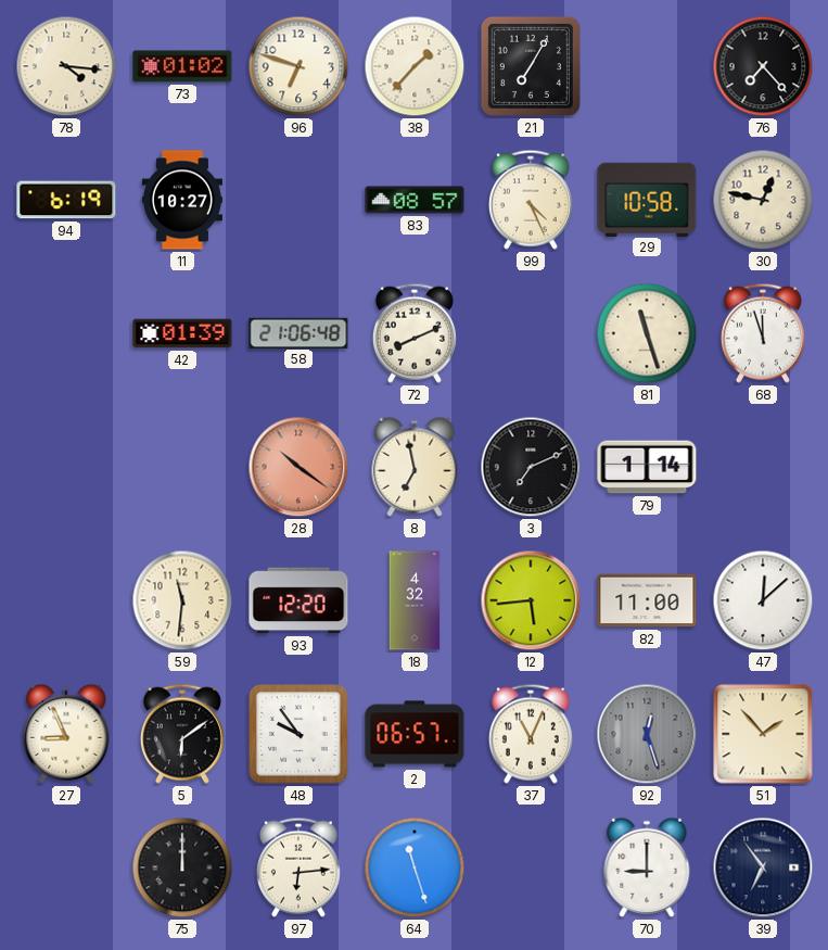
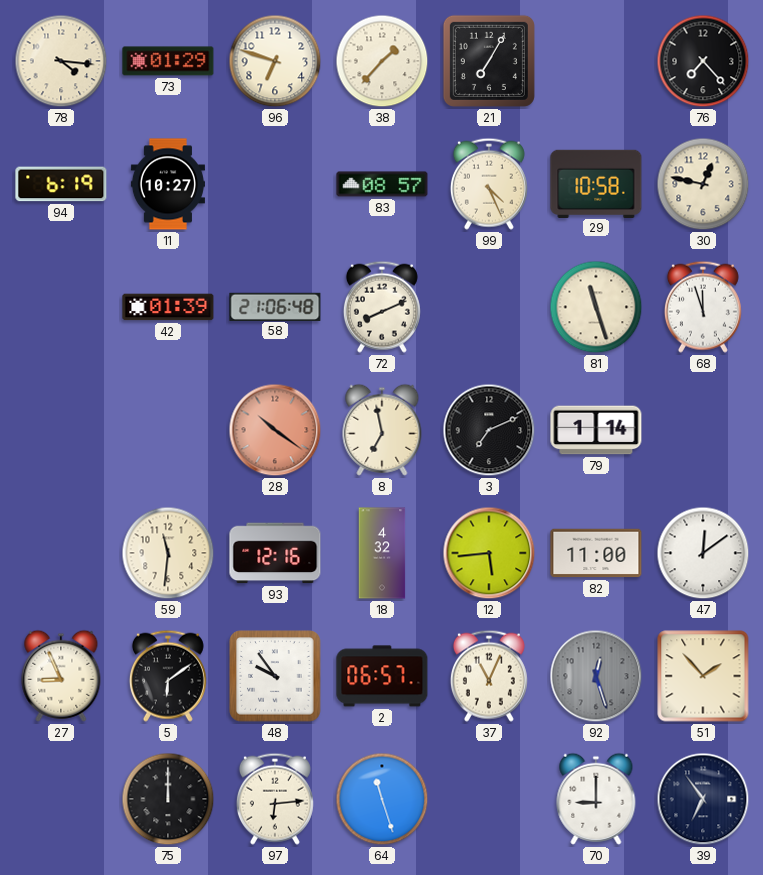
73: 01:02 -> 01:29
93: 12:20 -> 12:16
47: 12:08 -> 12:09
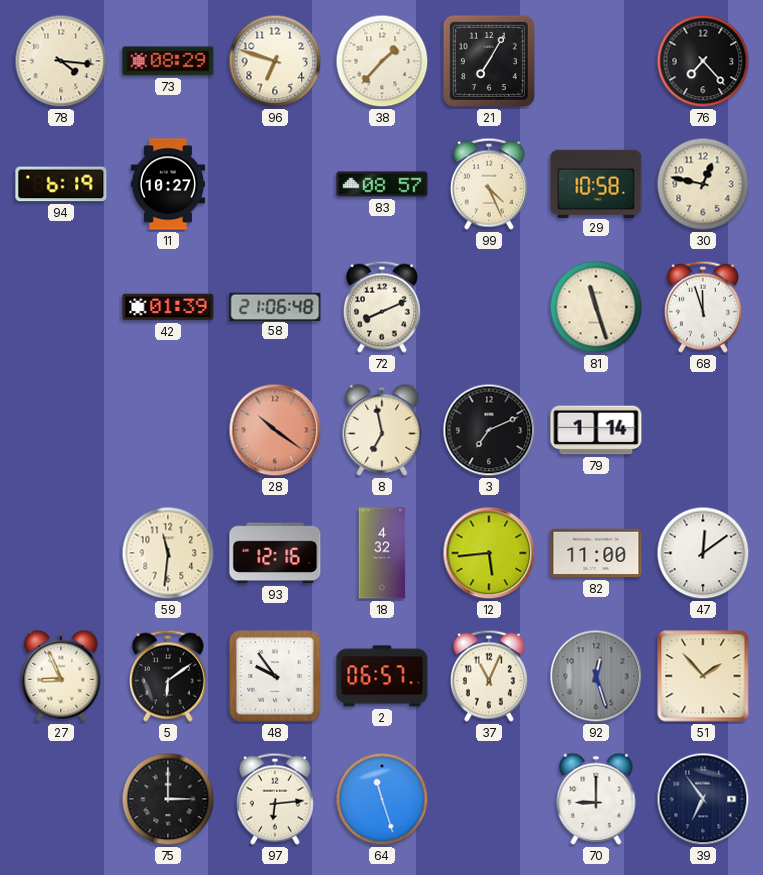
73: 01:29 -> 08:29
75: 12:00 -> 3:00
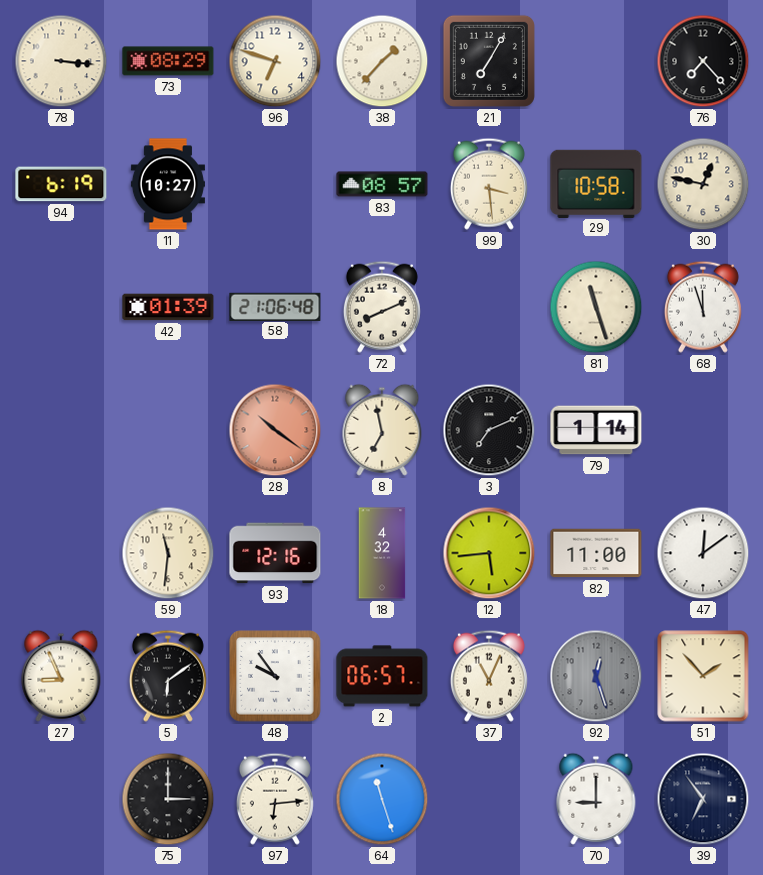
78: 4:16 -> 3:16
99: 4:26 -> 3:29
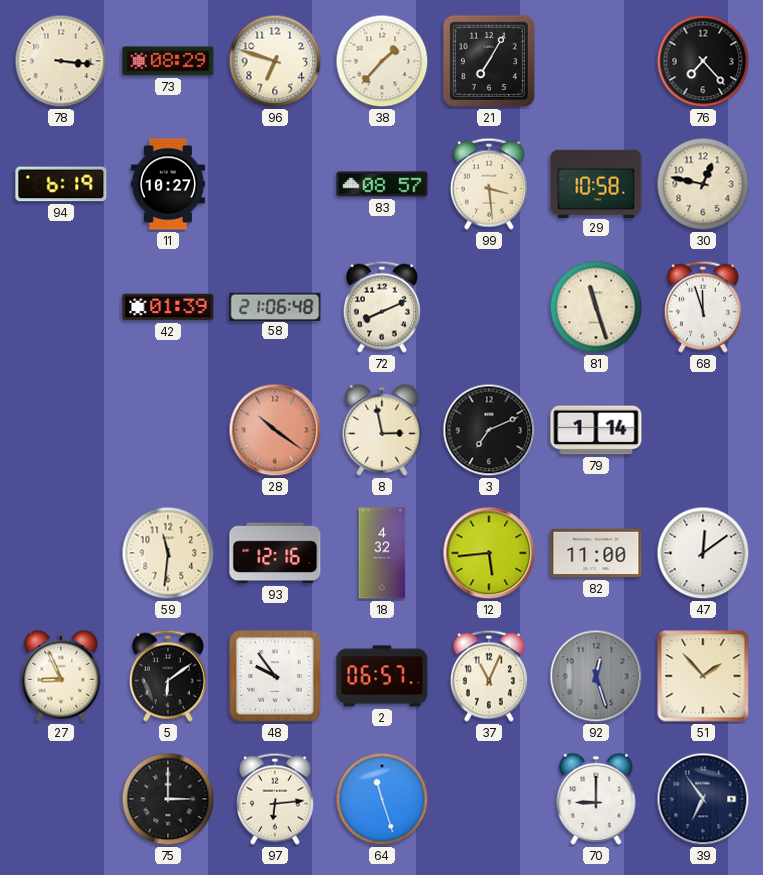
8: 6:58 -> 2:58
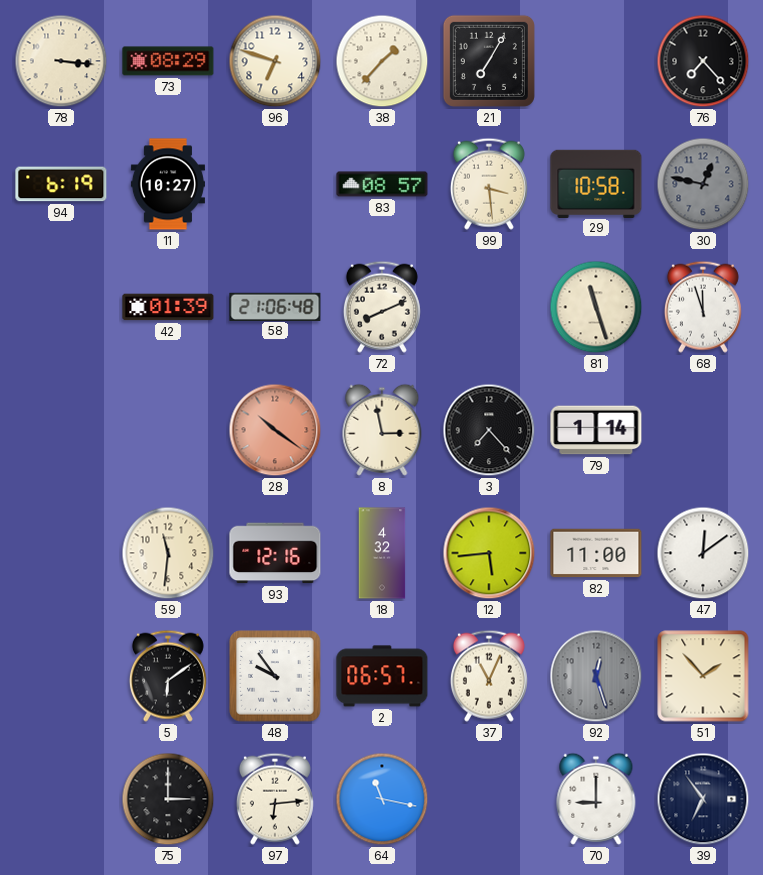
30 dial: cream -> grey
3: 7:11 -> 7:23
27: 8:56 -> none
64: 11:27 -> 11:17
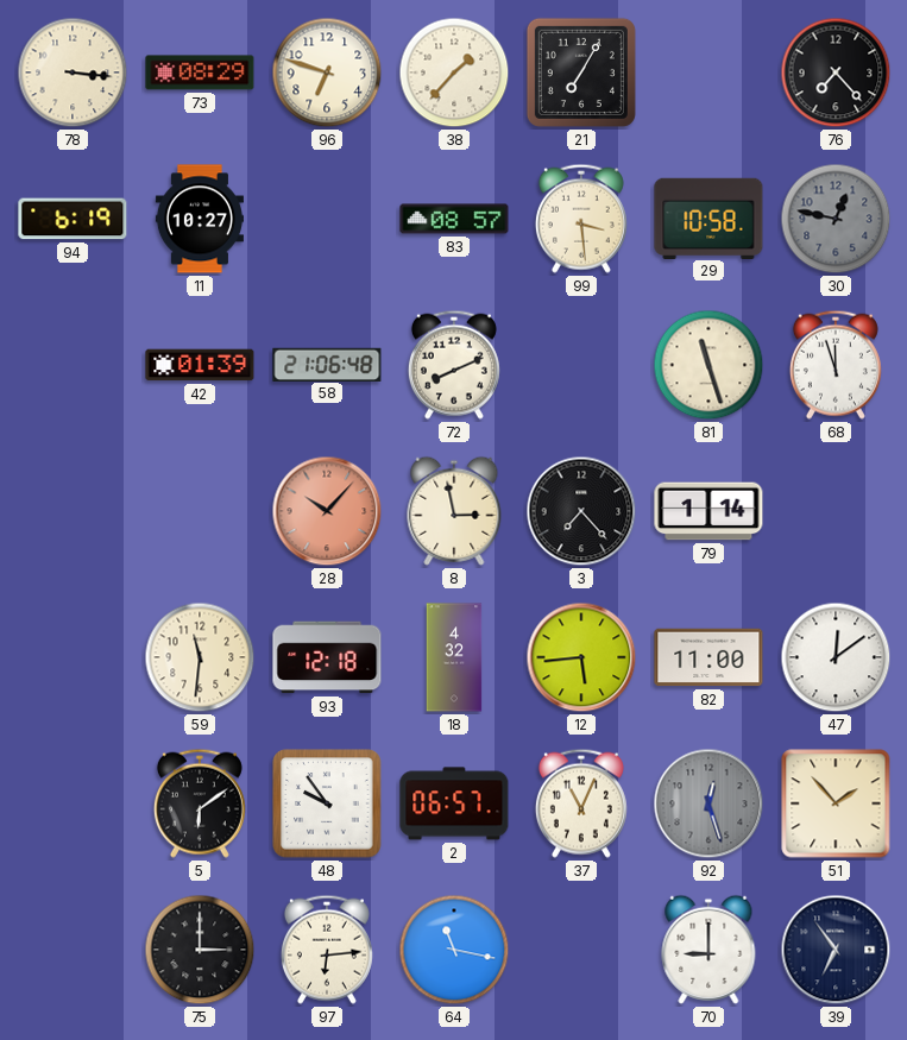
28: 10:21 -> 10:07
93: 12:16 -> 12:18
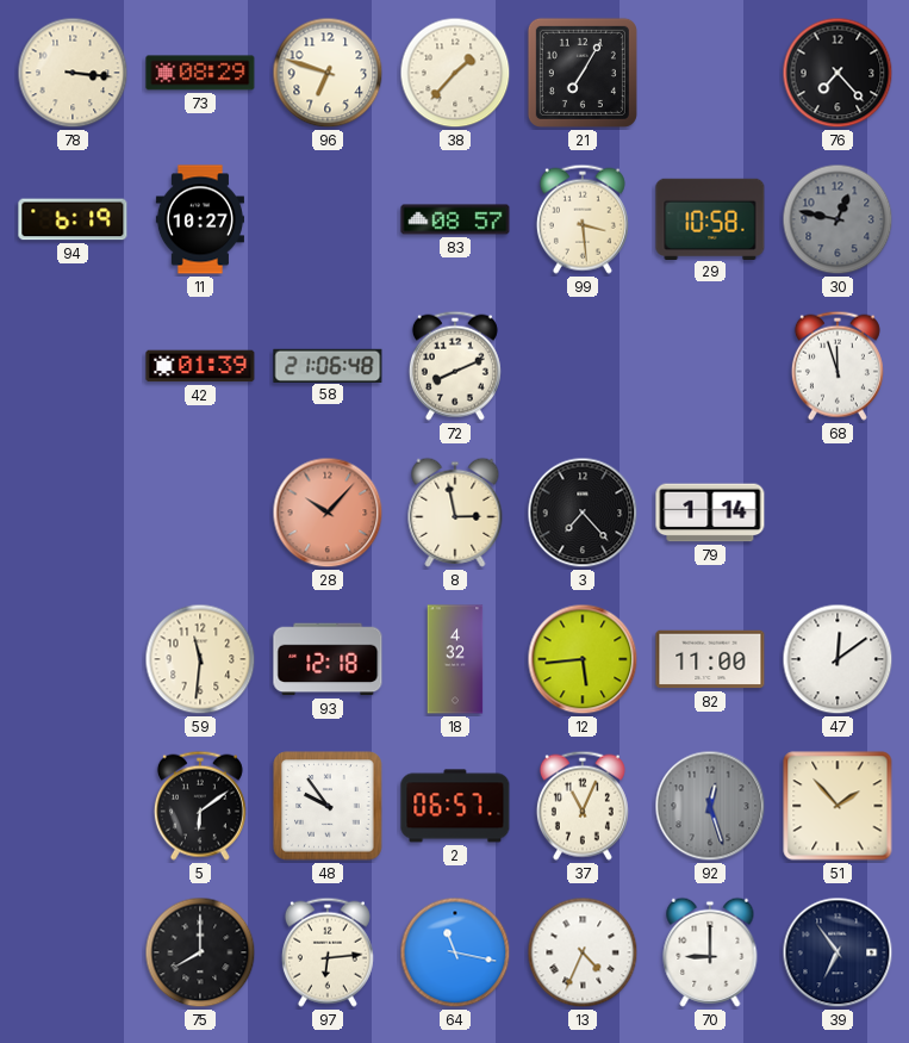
81: 11:27 -> none
75: 3:00 -> 8:00
13: none -> 4:34
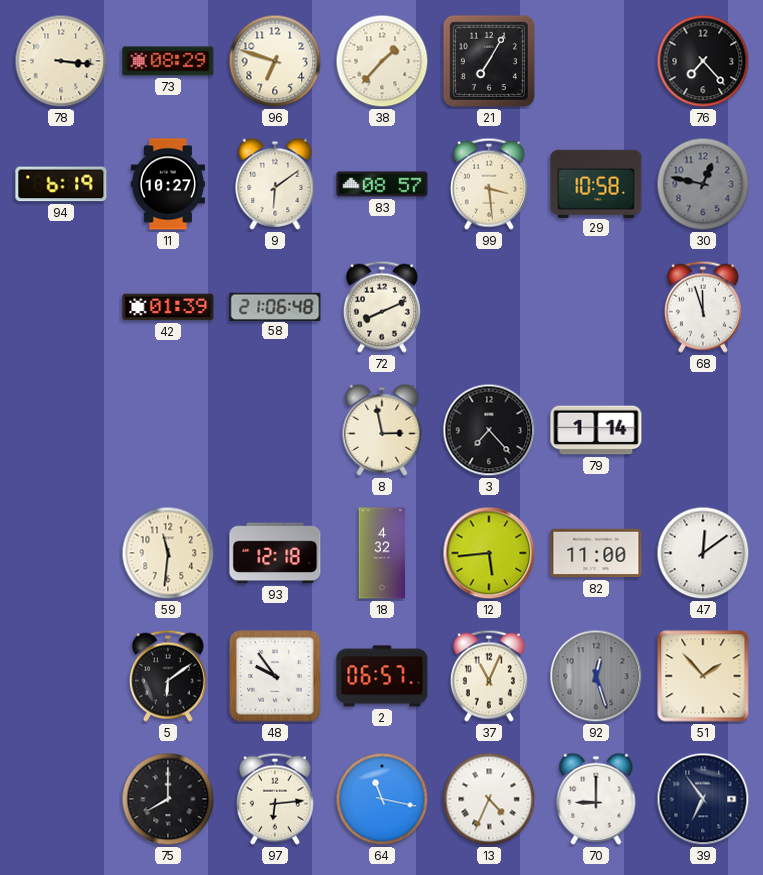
9: none -> 6:09
28: 10:07 -> none
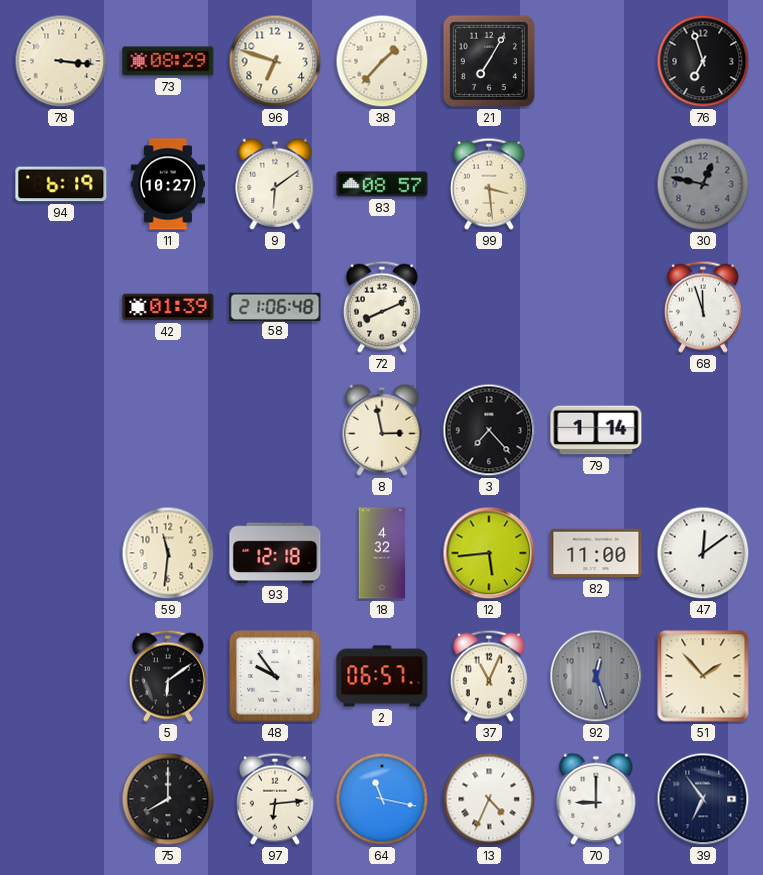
76: 7:23 -> 6:57
29: 10:58 -> none
